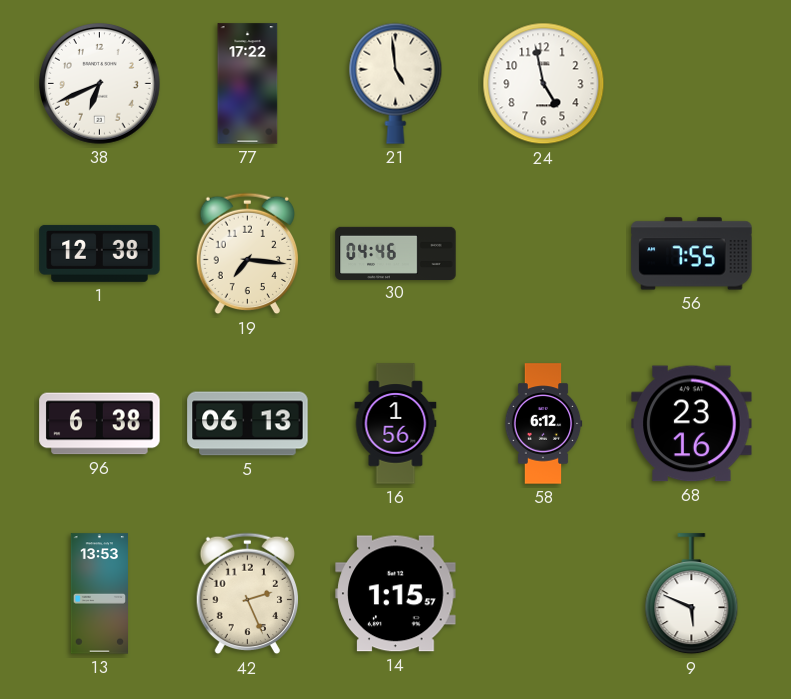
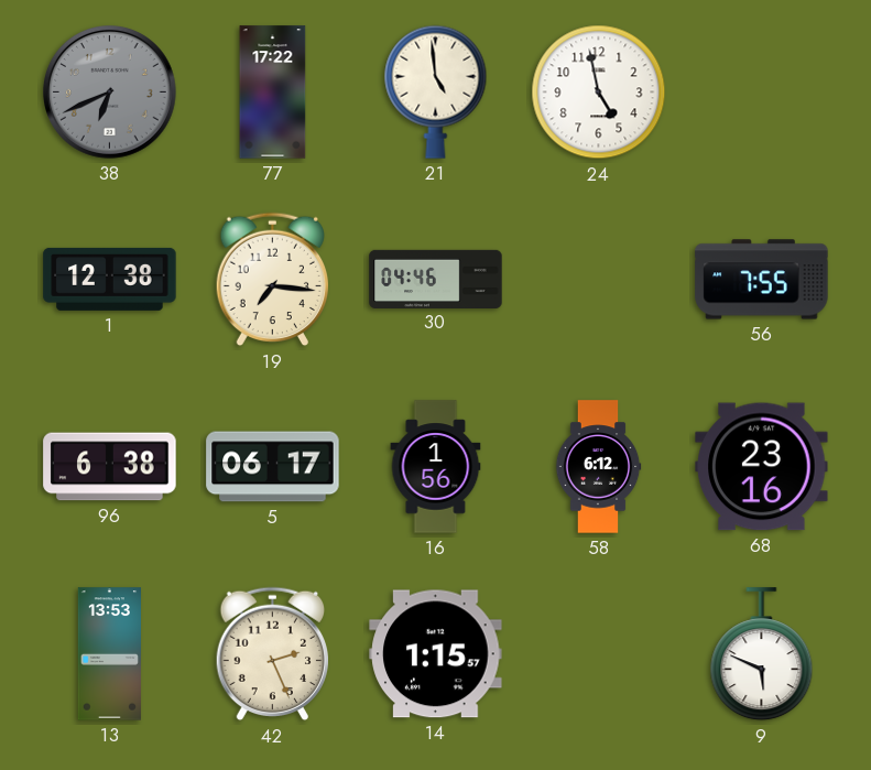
38 dial: white -> grey
5: 06:13 -> 06:17
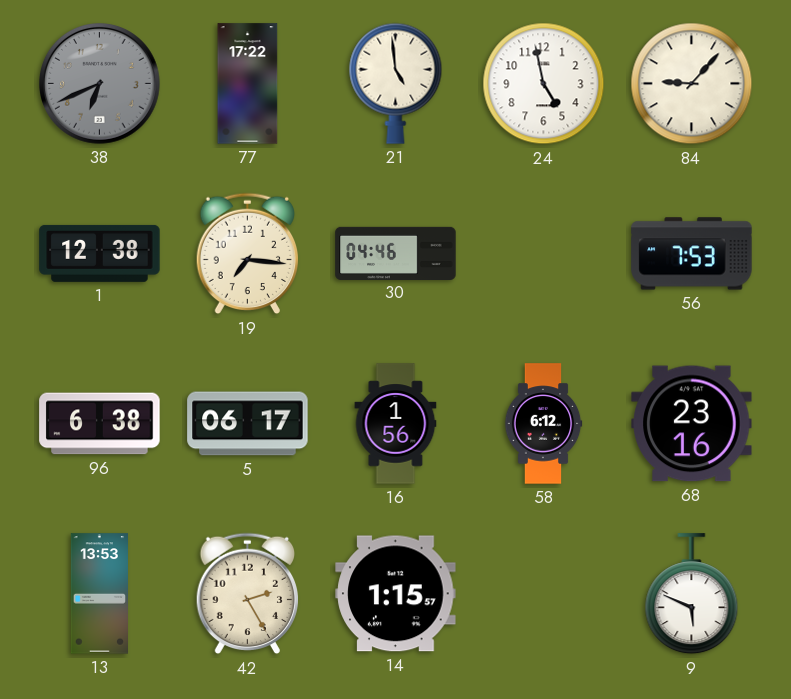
84: none -> 9:07
56: 7:55 -> 7:53
42: 2:26 -> 2:25
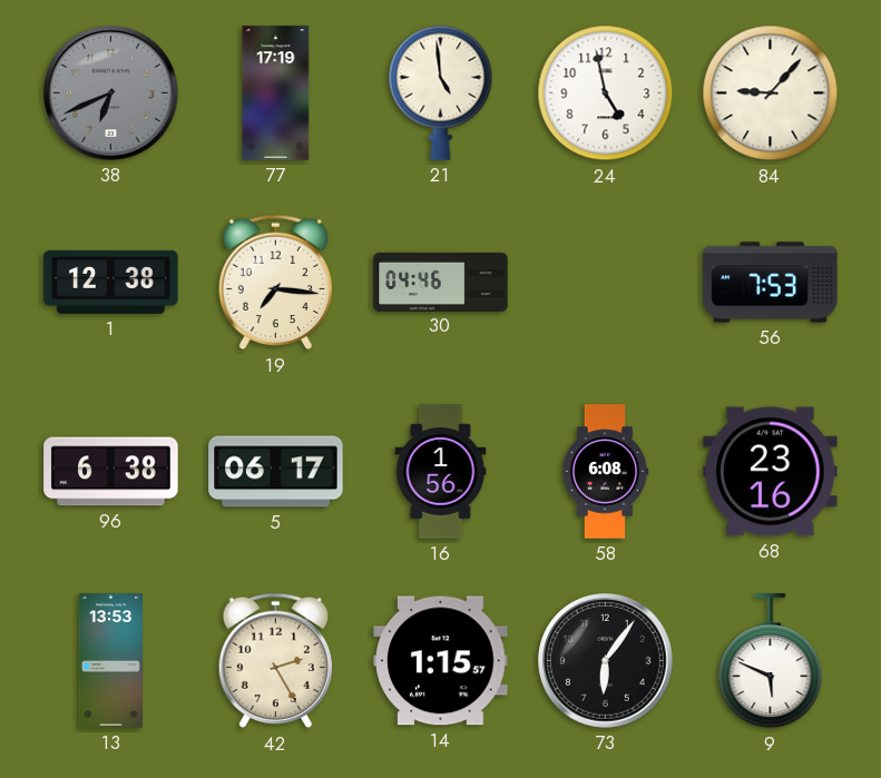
77: 17:22 -> 17:19
58: 6:12 -> 6:08
73: none -> 6:06
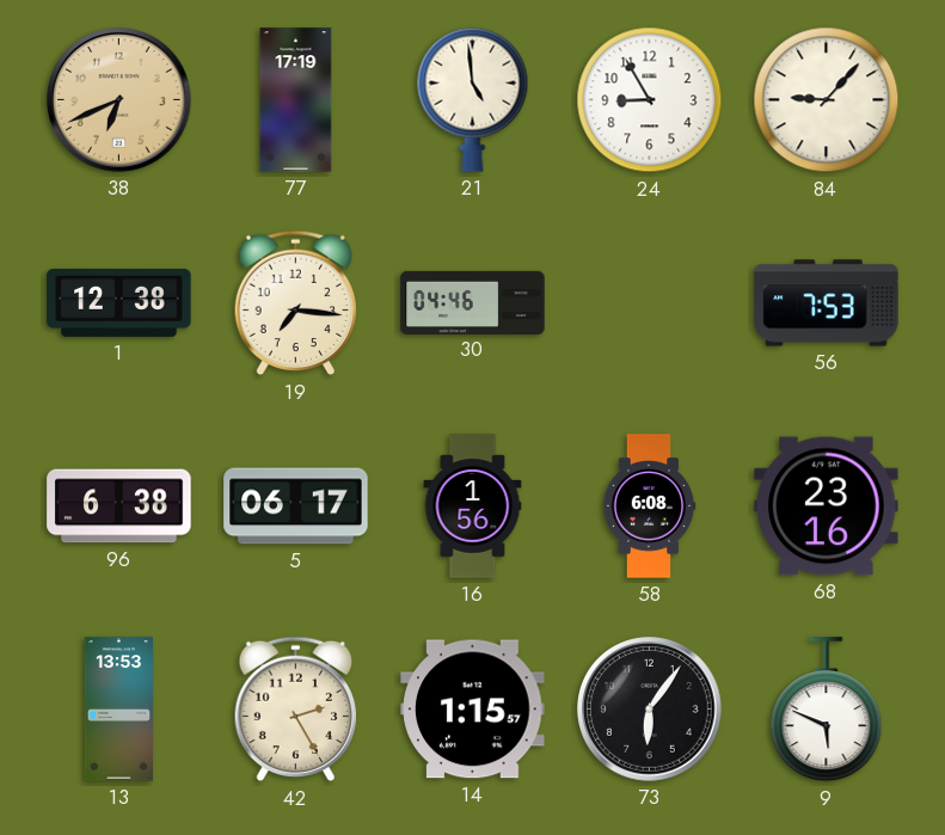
38 dial: grey -> champagne
24: 4:58 -> 8:55
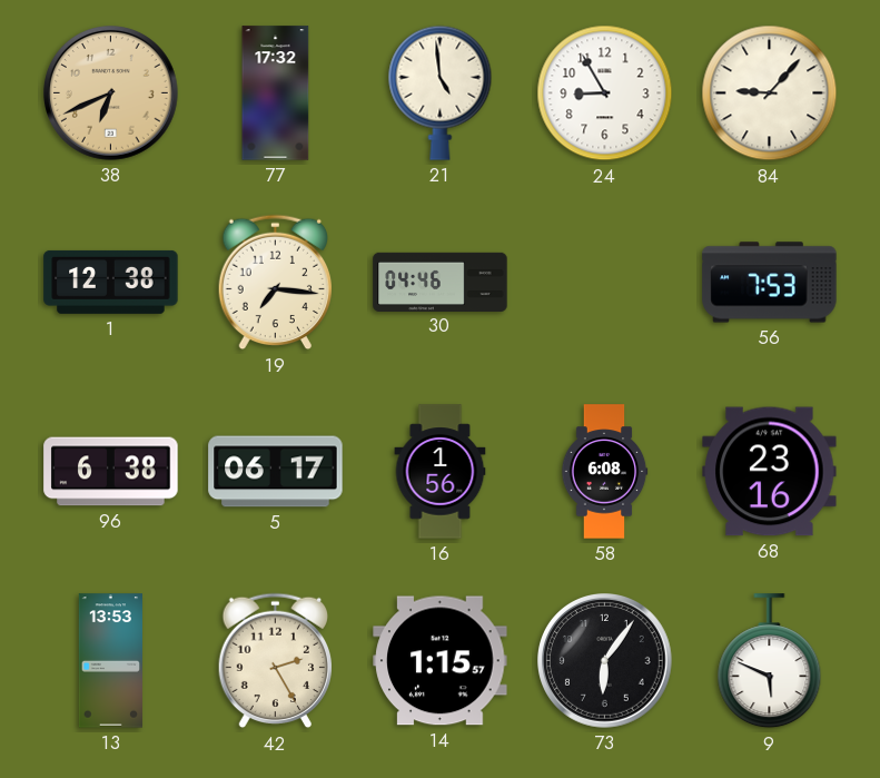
77: 17:19 -> 17:32
